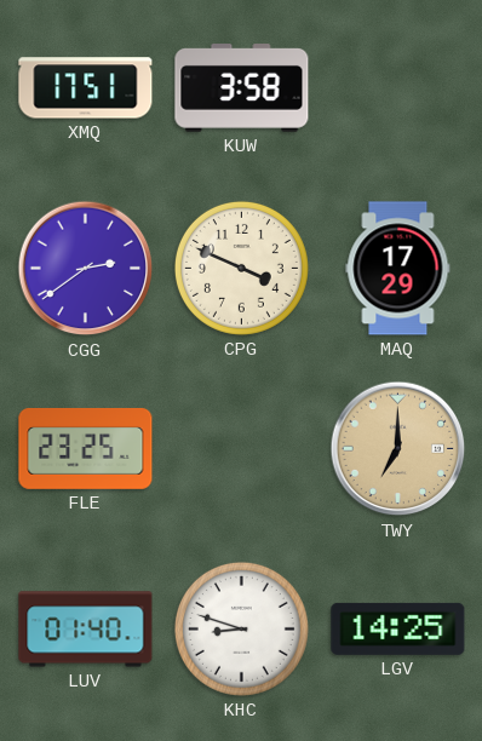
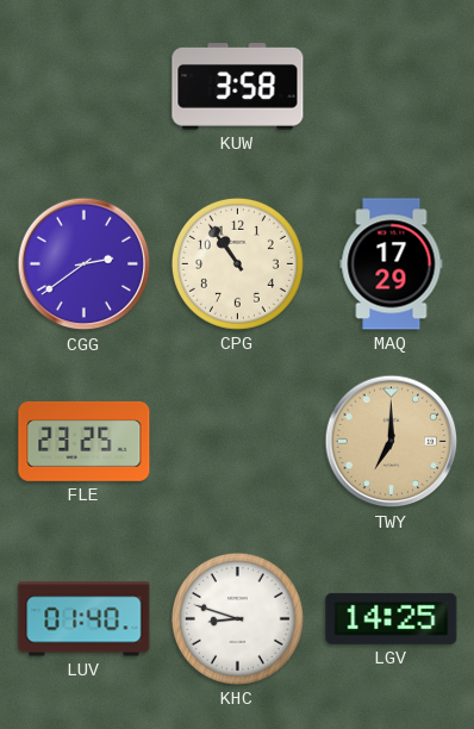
XMQ: 17:51 -> none
CPG: 3:49 -> 10:54
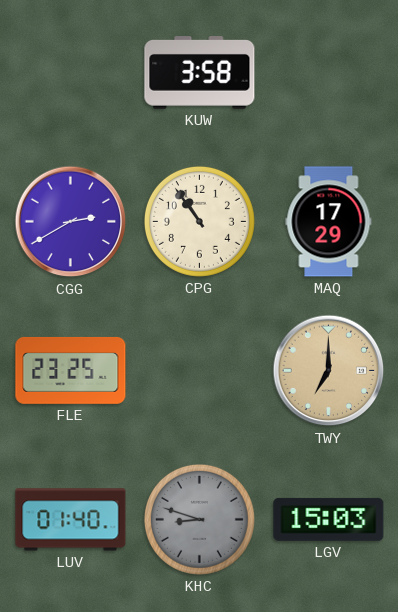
CGG: 2:39 -> 2:40
KHC dial: white -> grey
LGV: 14:25 -> 15:03
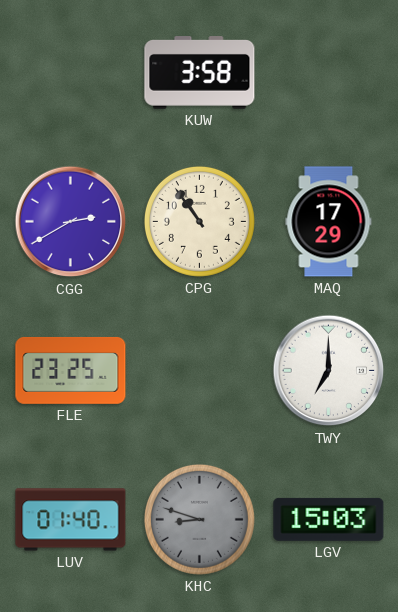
TWY dial: champagne -> white
